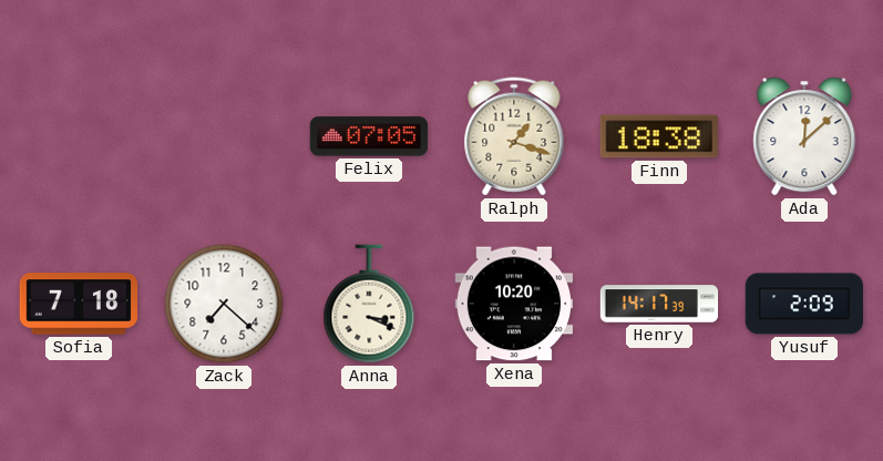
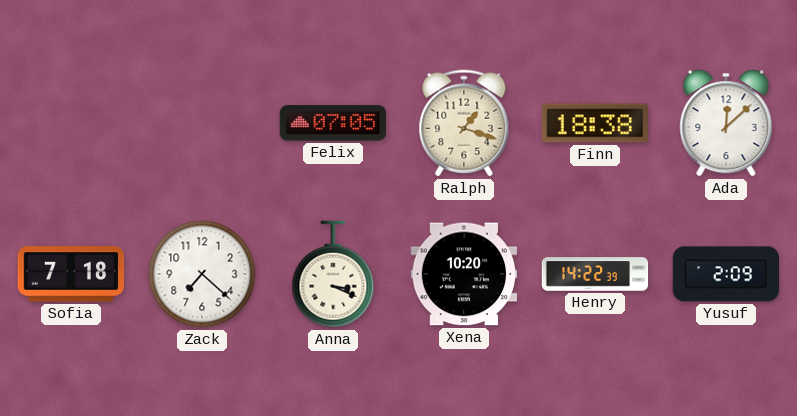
Henry: 14:17 -> 14:22
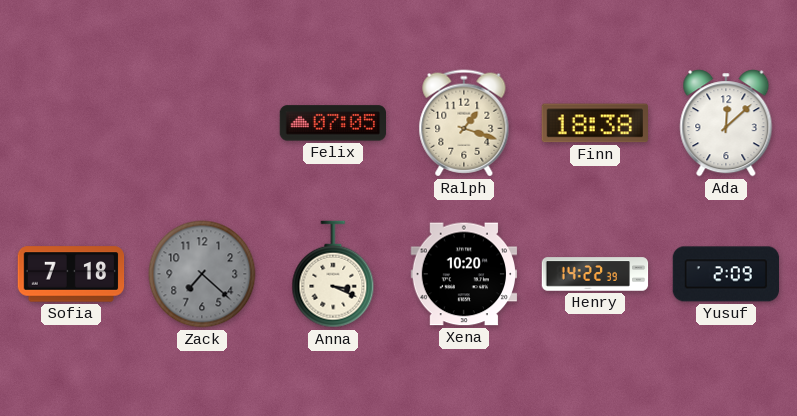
Zack dial: white -> grey
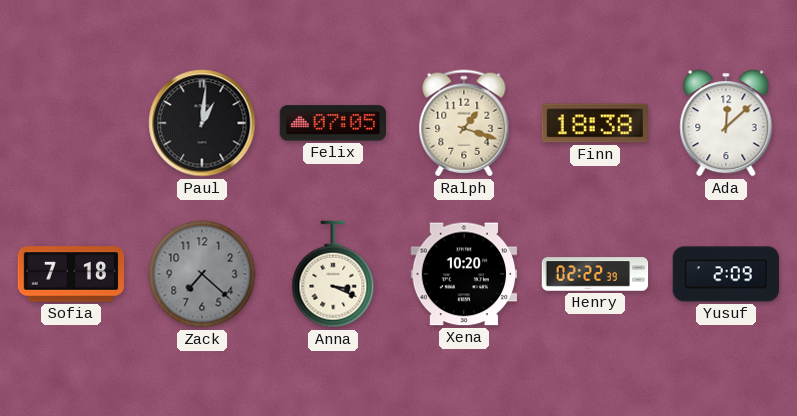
Paul: none -> 1:01
Henry: 14:22 -> 02:22
